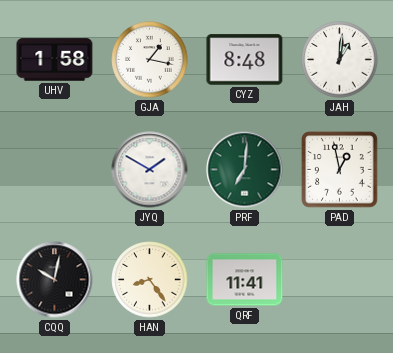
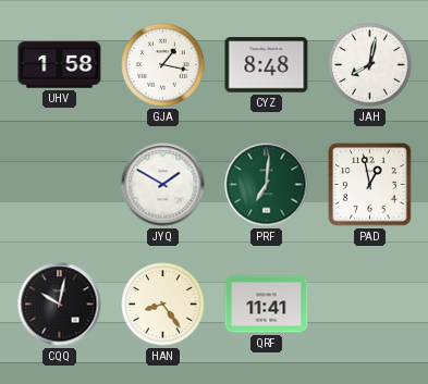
JAH: 1:01 -> 8:02
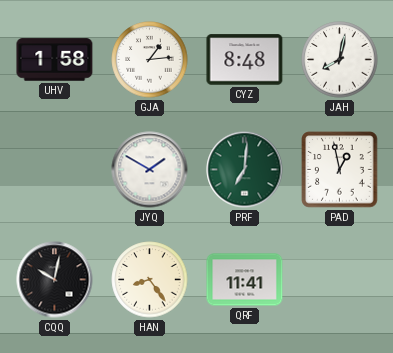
GJA: 1:17 -> 1:14
